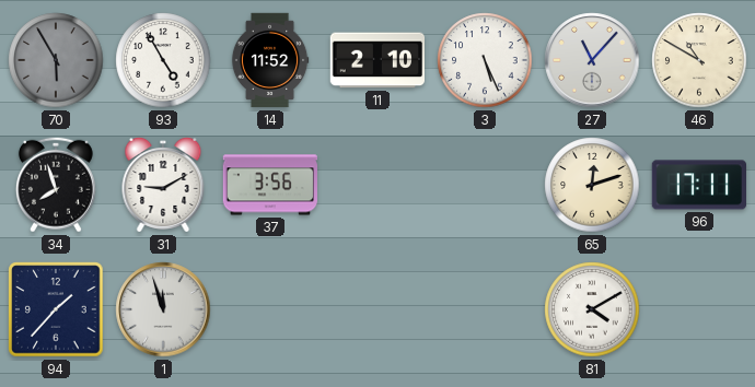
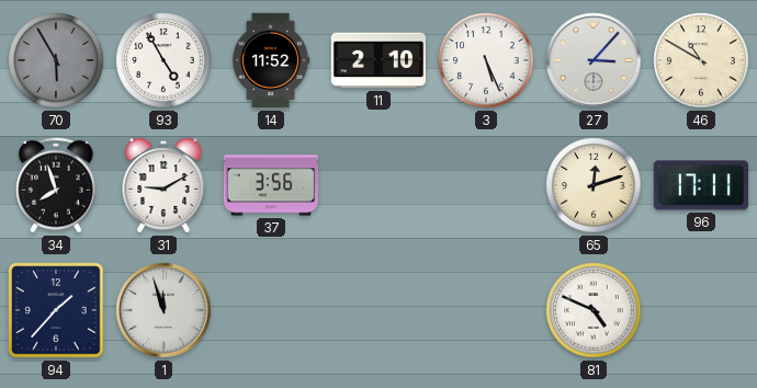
27: 11:07 -> 3:07
81: 4:10 -> 4:49
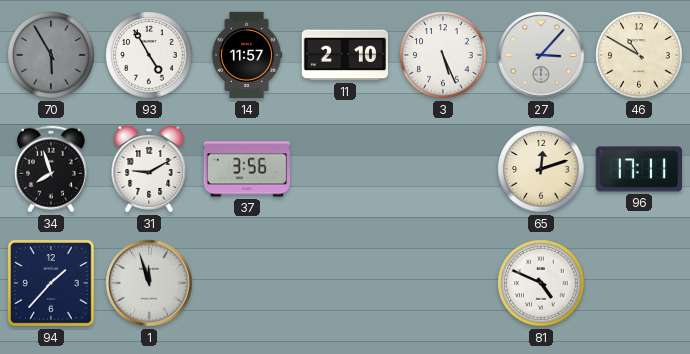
14: 11:52 -> 11:57
